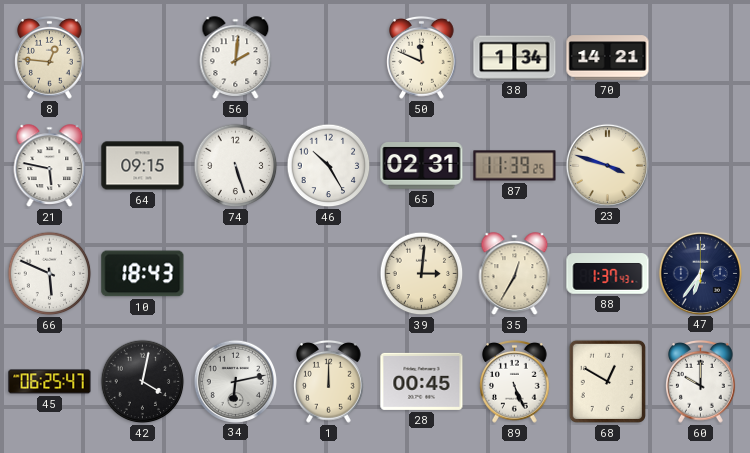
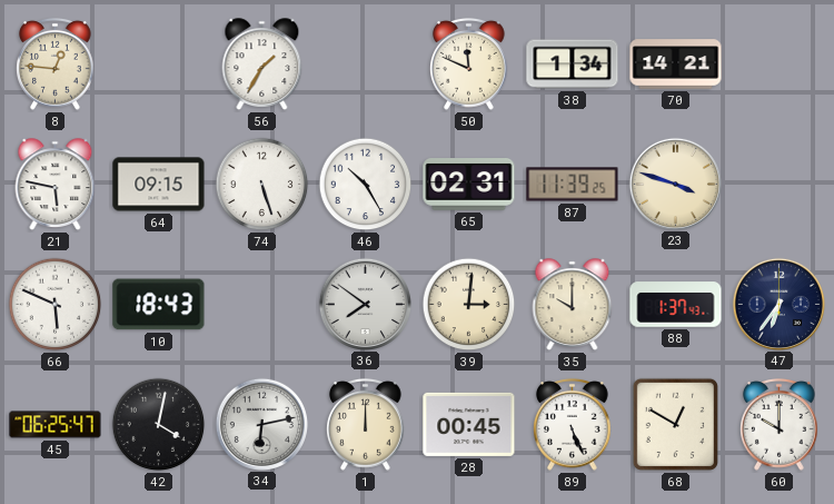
56: 2:01 -> 1:35
36: none -> 7:51
35: 12:35 -> 10:00
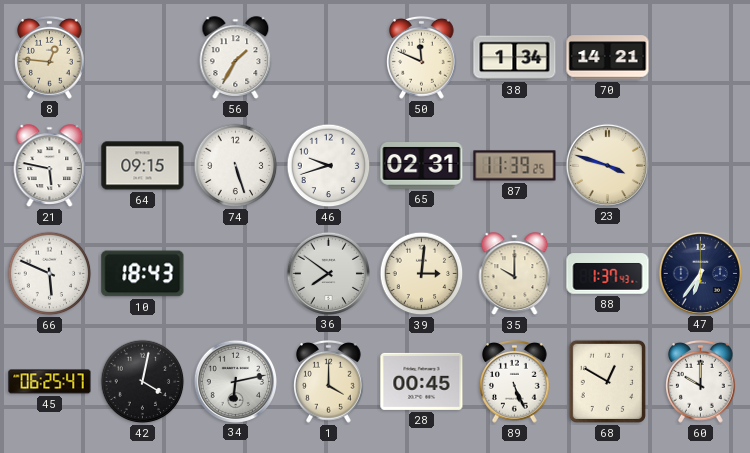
46: 10:25 -> 9:42
1: 12:00 -> 4:00
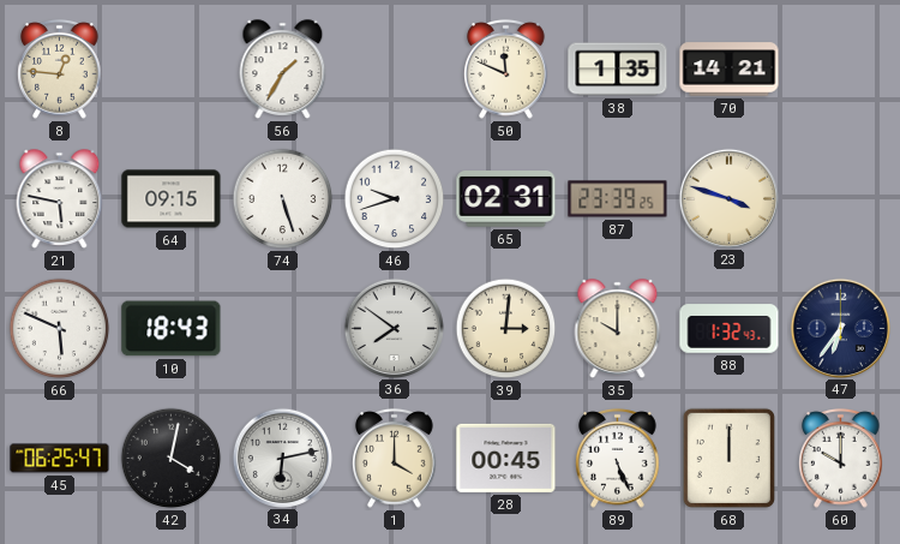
38: 1:34 -> 1:35
87: 11:39 -> 23:39
88: 1:37 -> 1:32
68: 12:50 -> 12:00
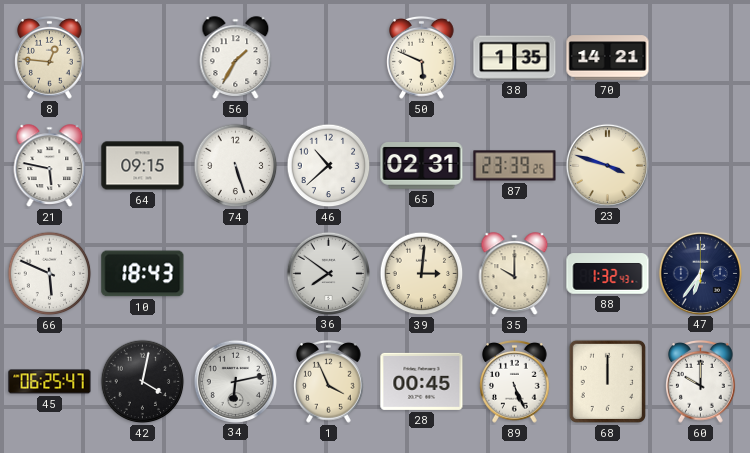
50: 11:49 -> 5:49
46: 9:42 -> 10:38
1: 4:00 -> 3:56
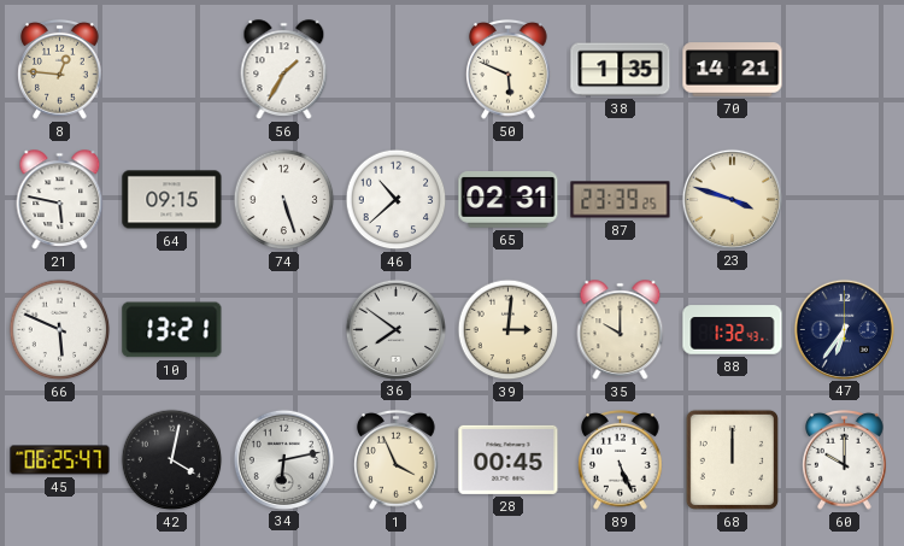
10: 18:43 -> 13:21
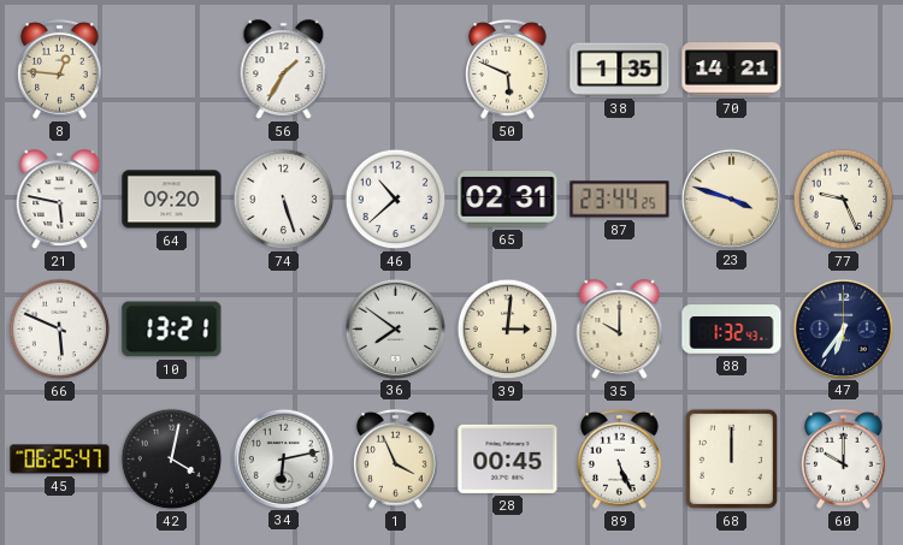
64: 09:15 -> 09:20
87: 23:39 -> 23:44
77: none -> 9:26
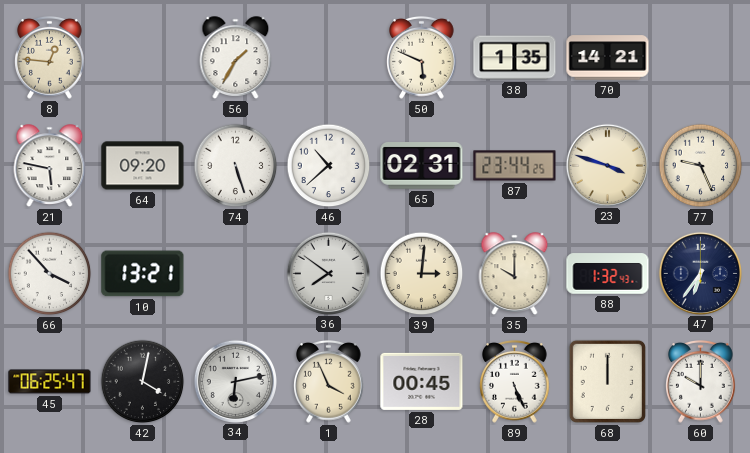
66: 5:49 -> 3:53
